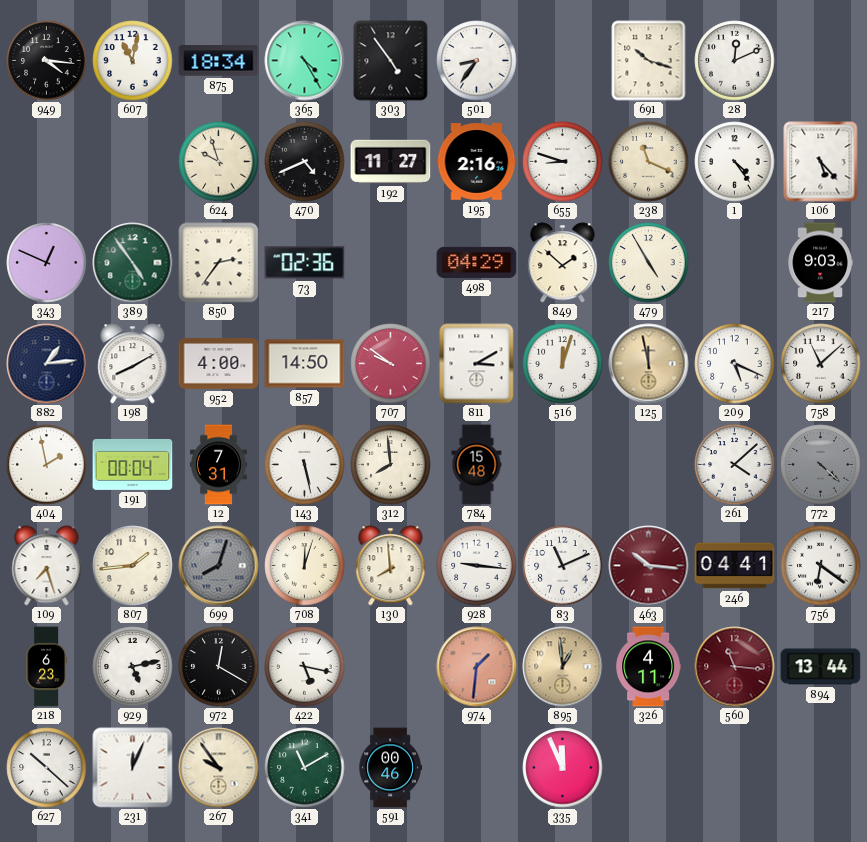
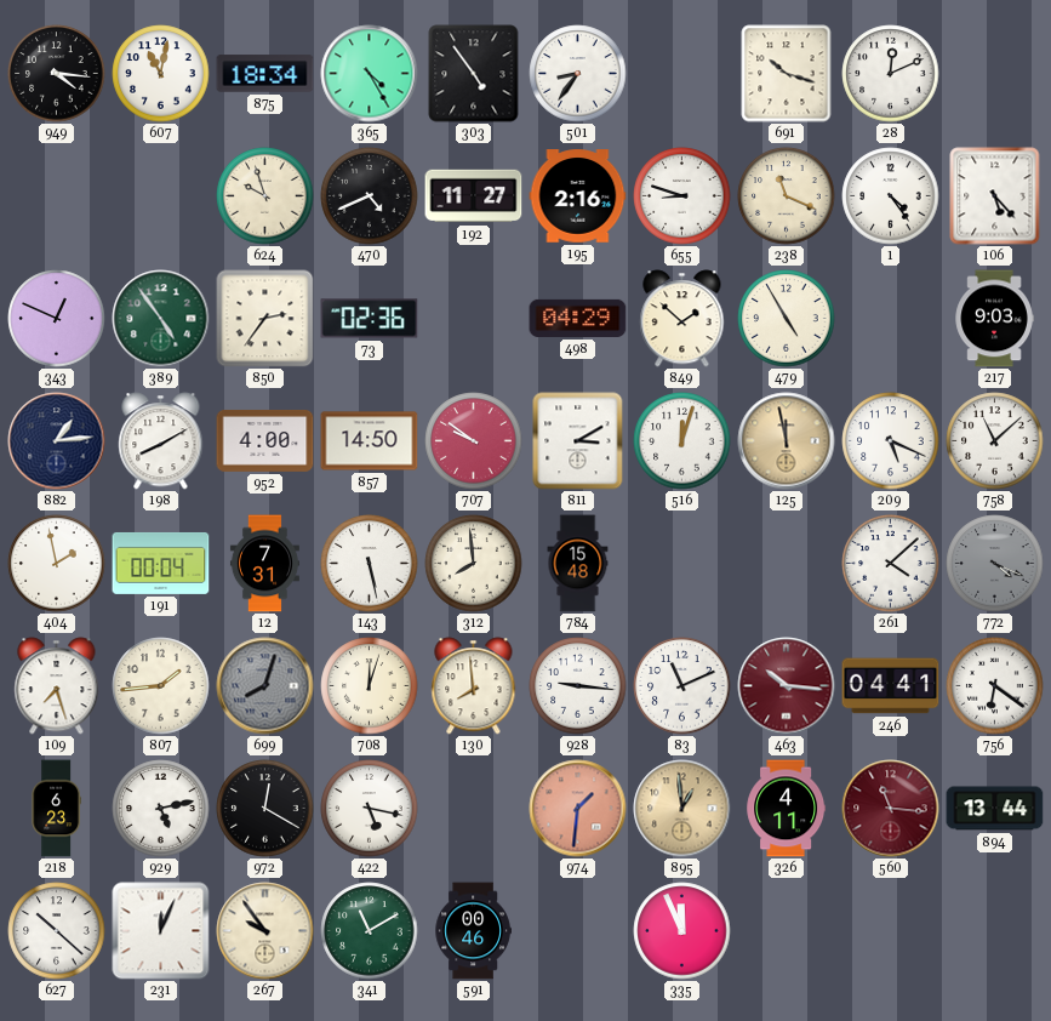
772: 4:22 -> 4:19
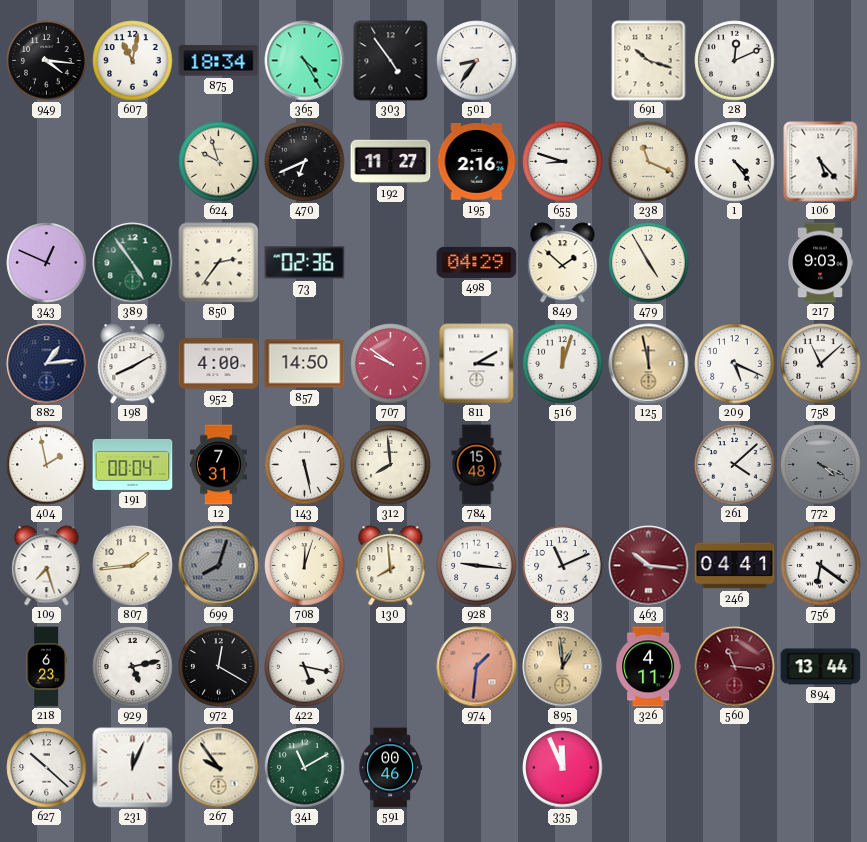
470: 4:41 -> 6:41
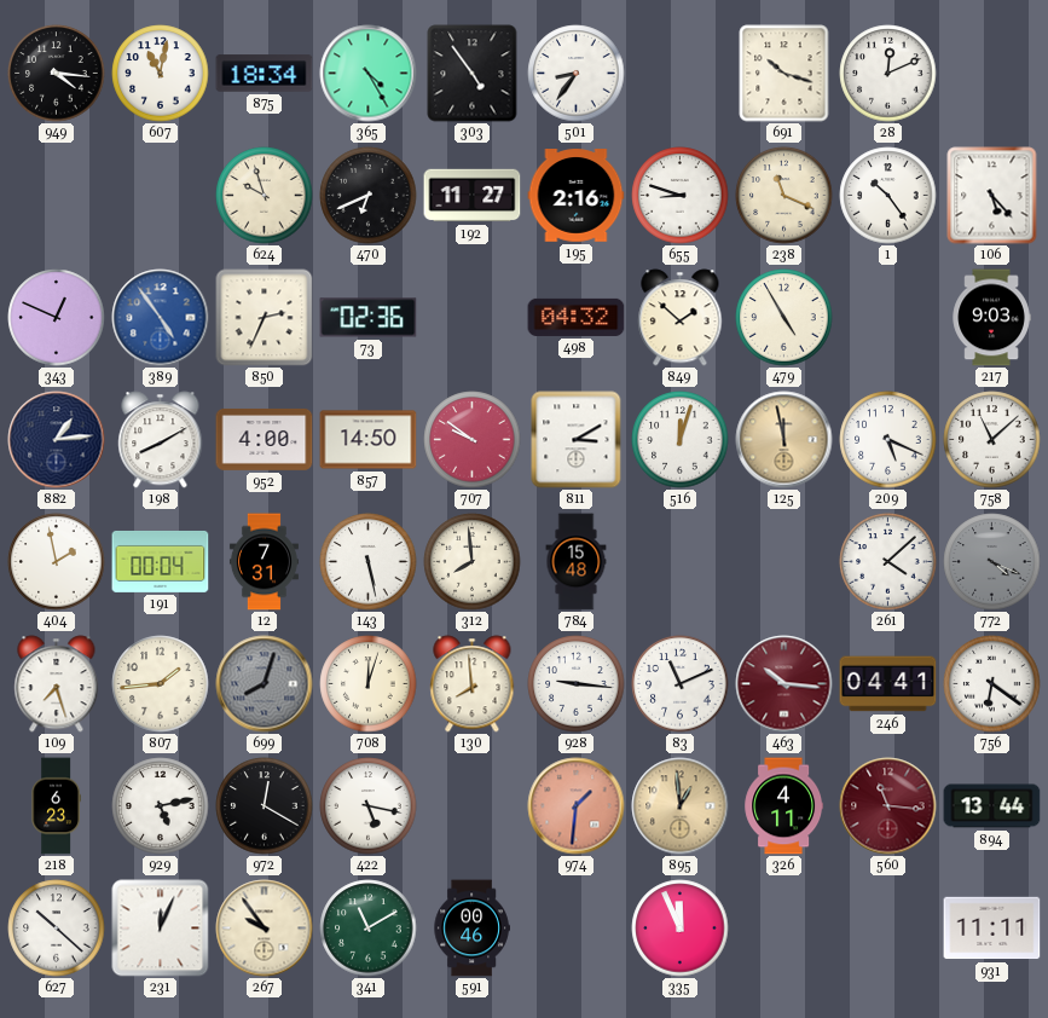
1: 4:24 -> 10:24
389 dial: green -> blue
850: 2:36 -> 2:34
498: 04:29 -> 04:32
931: none -> 11:11
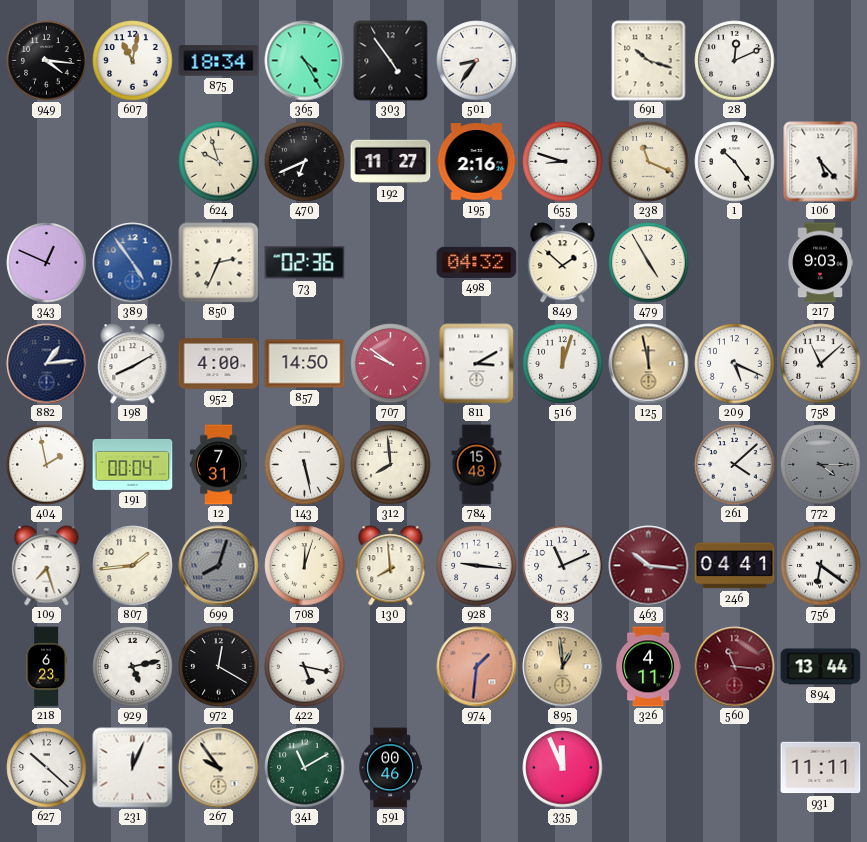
772: 4:19 -> 4:15
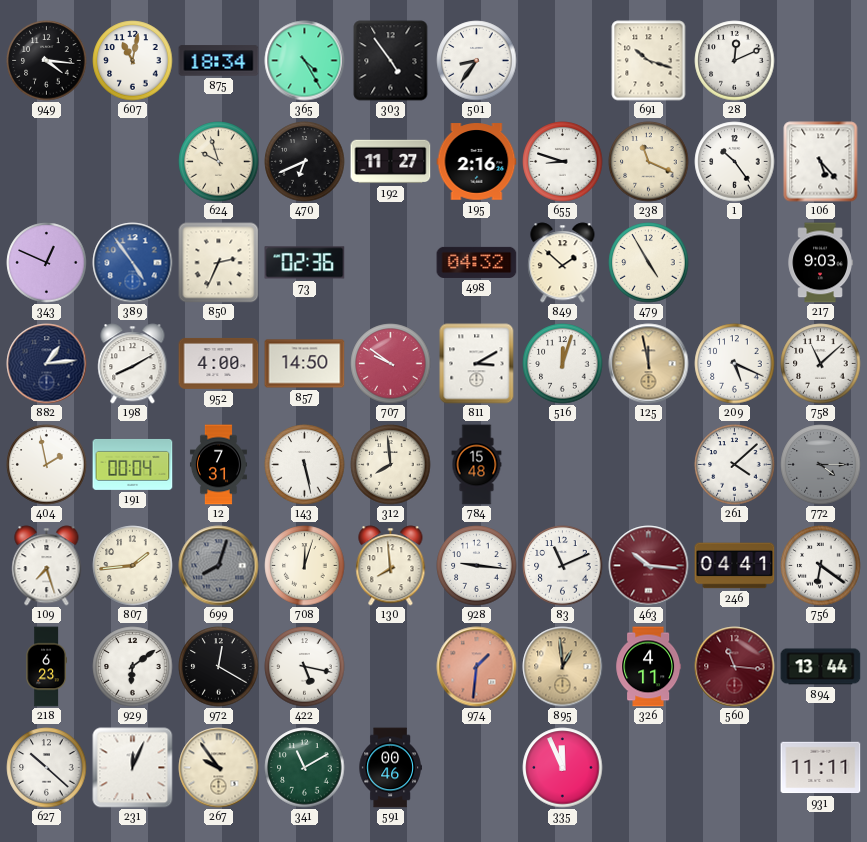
929: 5:13 -> 6:09
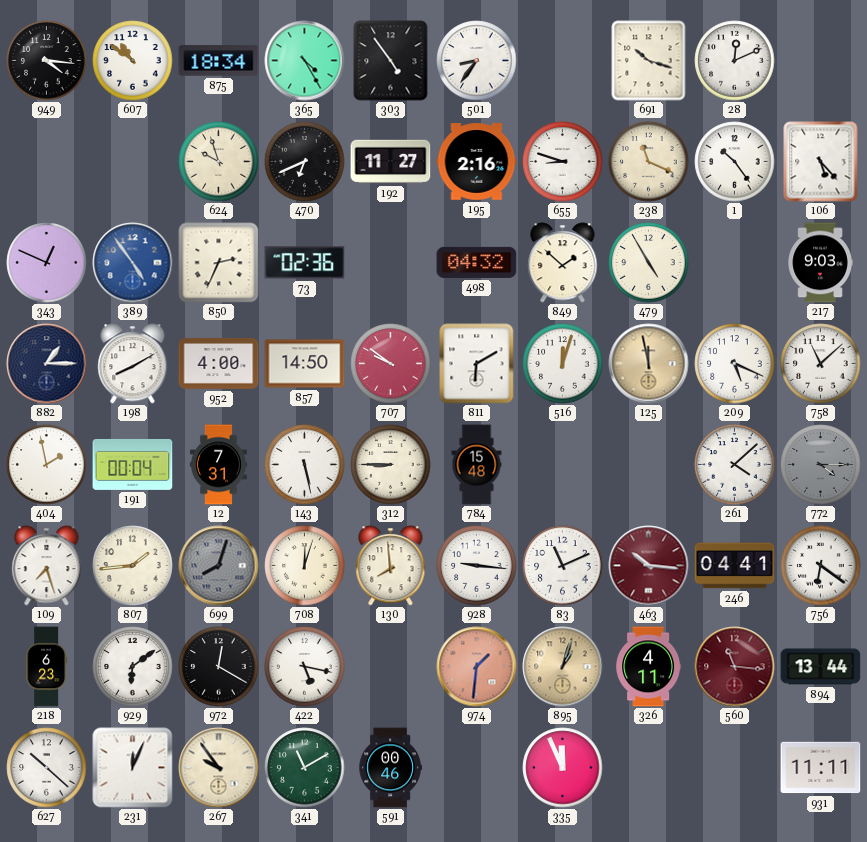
607: 11:02 -> 10:51
882: 1:14 -> 1:15
811: 3:10 -> 6:10
312: 7:59 -> 8:45
895: 12:59 -> 1:03
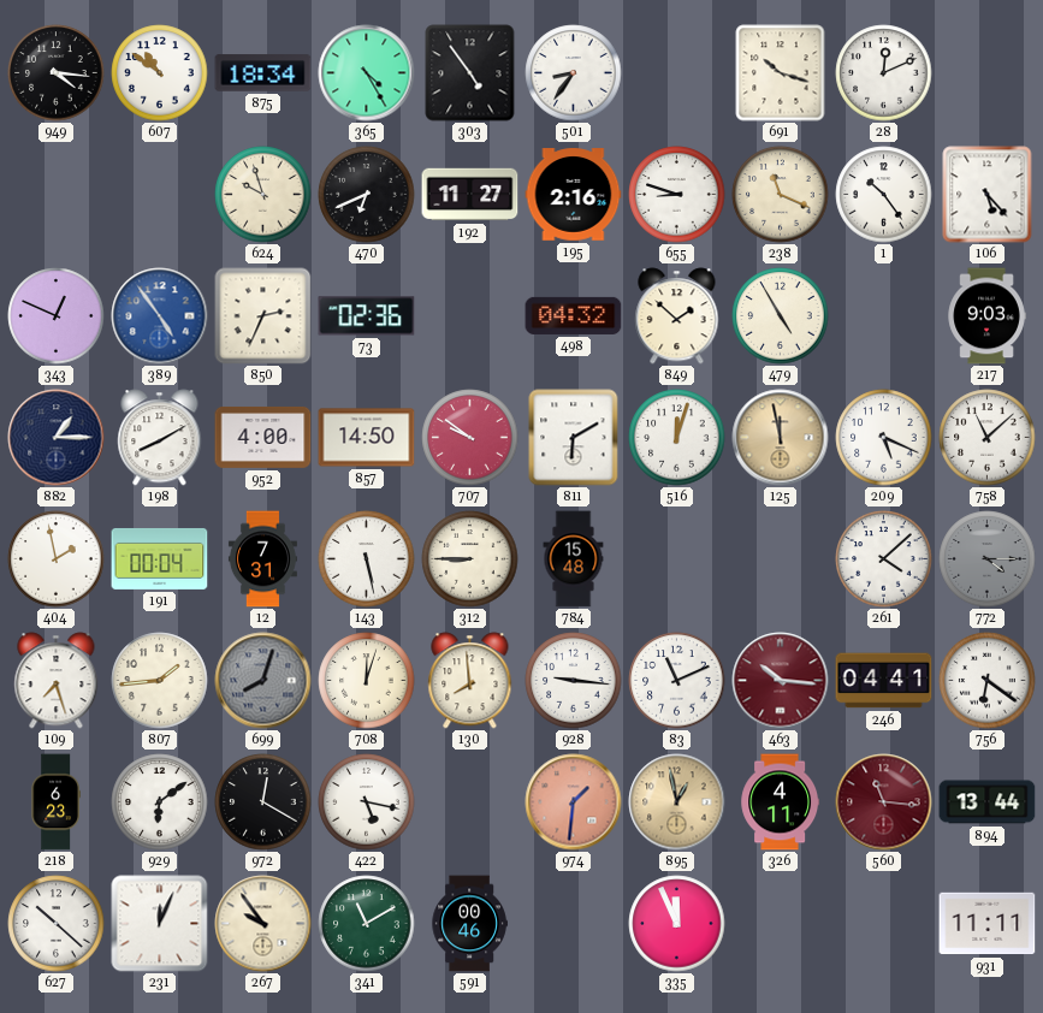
895: 1:03 -> 12:58
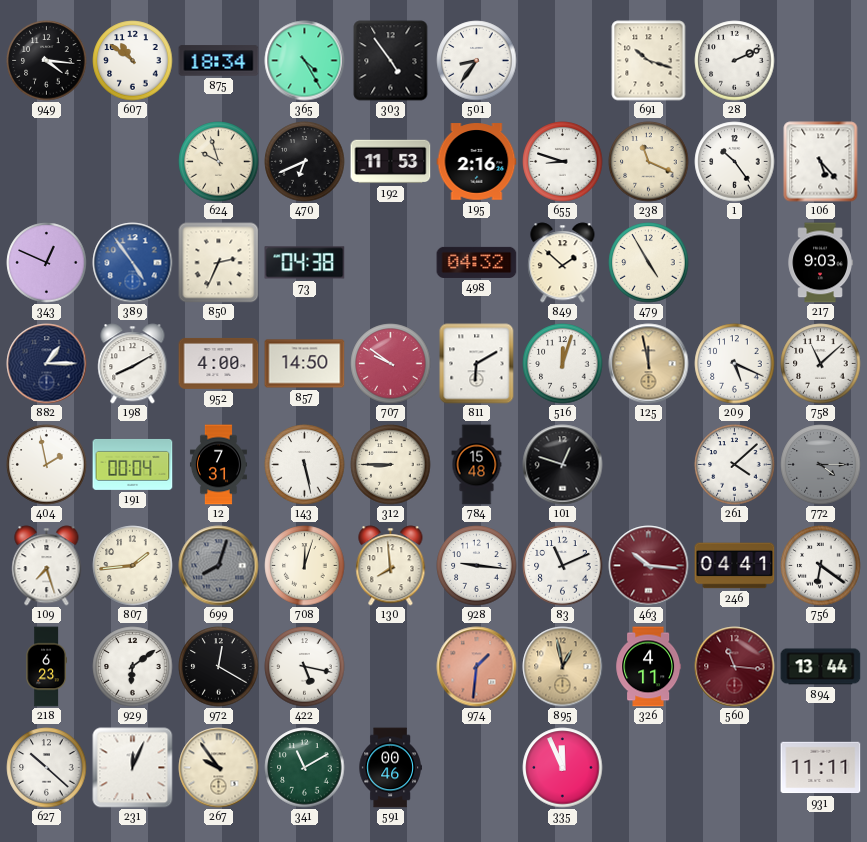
28: 12:11 -> 2:11
192: 11:27 -> 11:53
73: 02:36 -> 04:38
101: none -> 12:48
